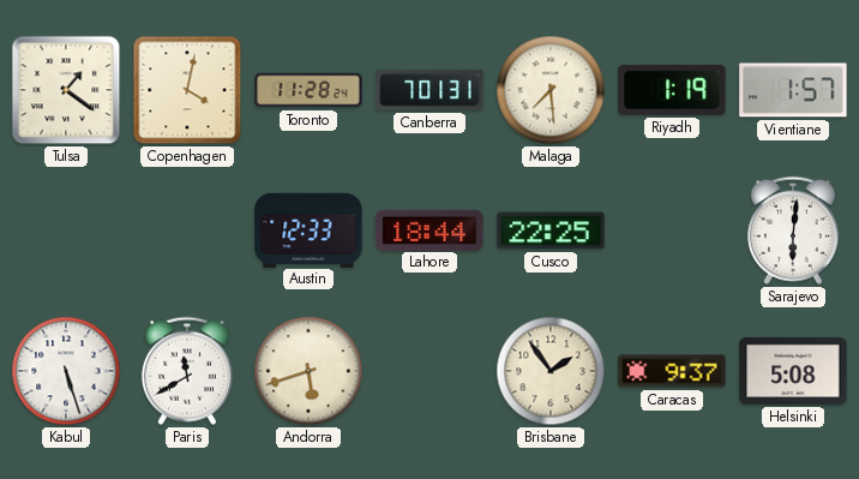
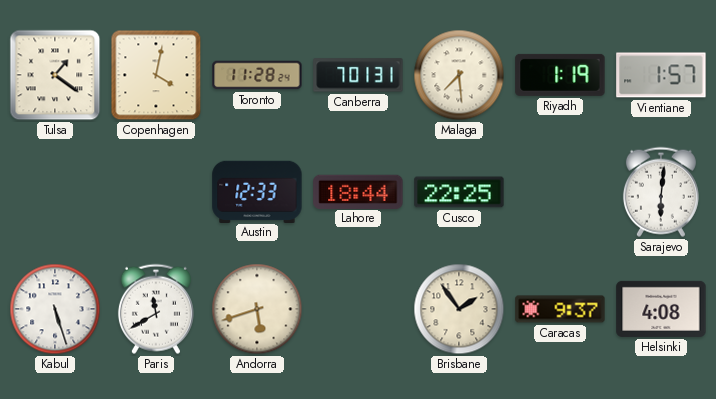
Helsinki: 5:08 -> 4:08
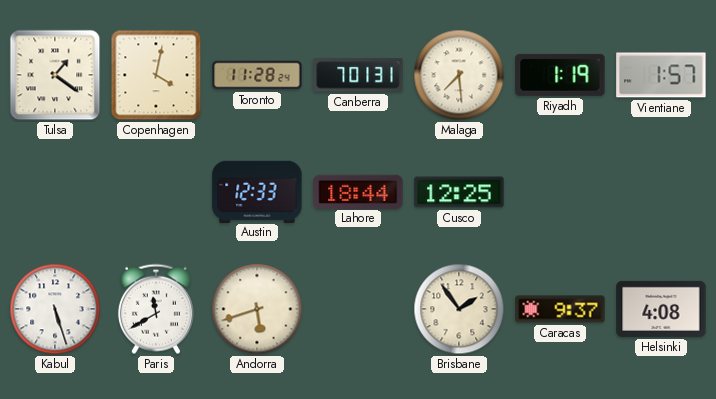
Cusco: 22:25 -> 12:25
Sarajevo: 6:01 -> none
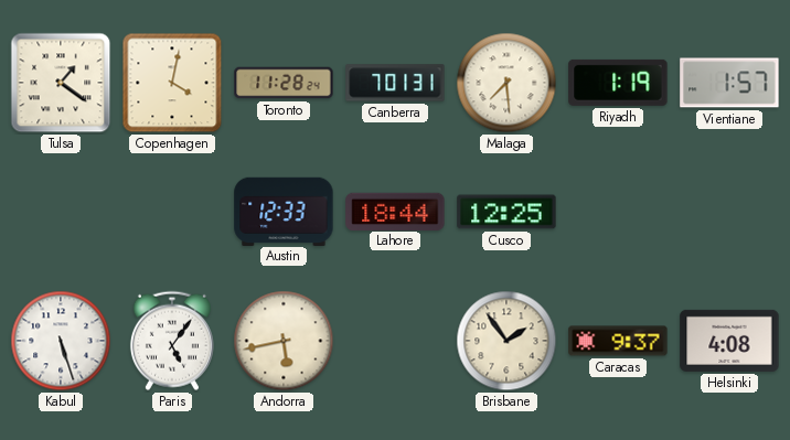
Paris: 11:40 -> 5:06
Andorra: 5:42 -> 5:43
